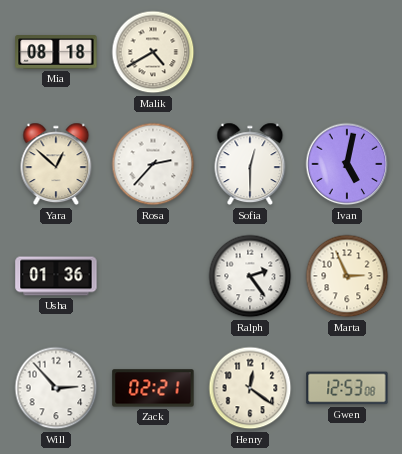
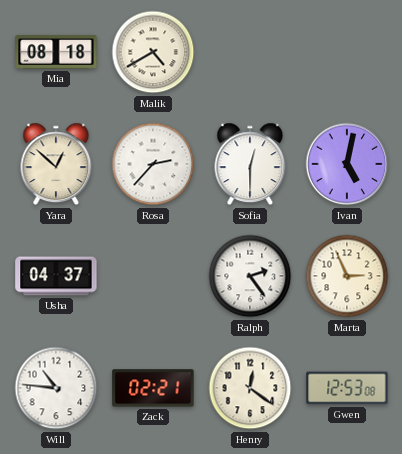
Usha: 01:36 -> 04:37
Will: 2:53 -> 10:46
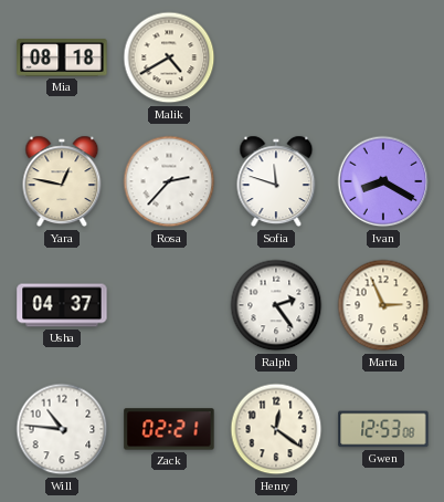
Yara: 12:52 -> 12:47
Sofia: 12:30 -> 11:48
Ivan: 5:02 -> 8:20
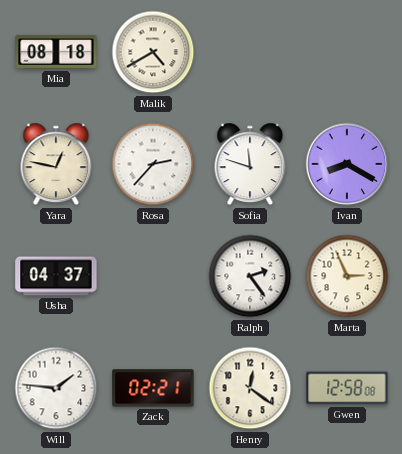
Will: 10:46 -> 1:46
Gwen: 12:53 -> 12:58
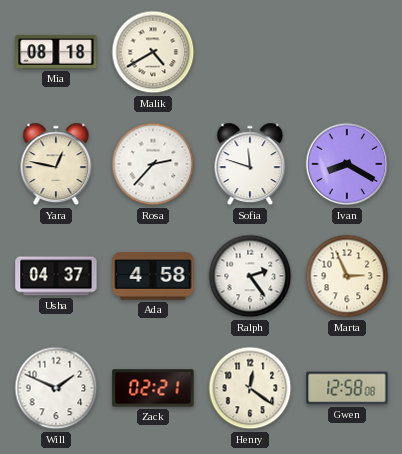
Ada: none -> 4:58
Will: 1:46 -> 1:49
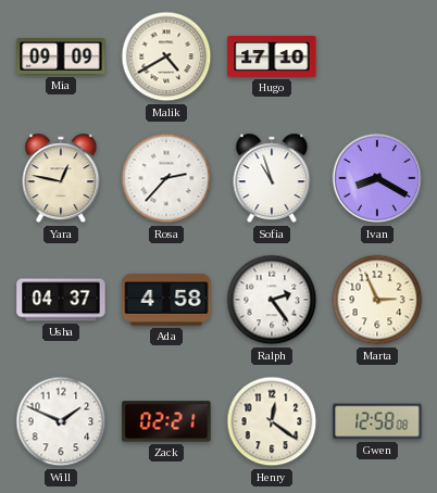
Mia: 08:18 -> 09:09
Hugo: none -> 17:10
Sofia: 11:48 -> 10:57
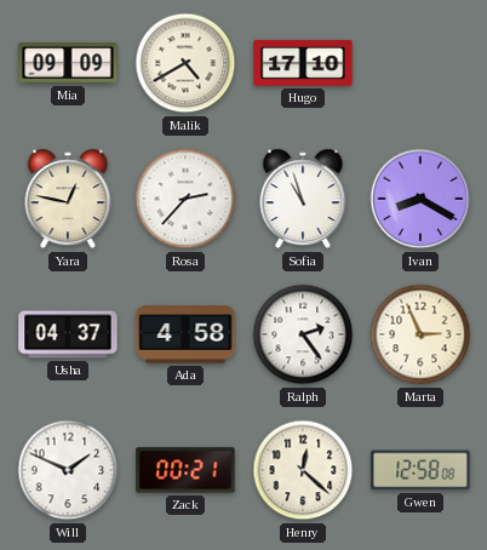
Zack: 02:21 -> 00:21
Henry: 12:21 -> 12:22
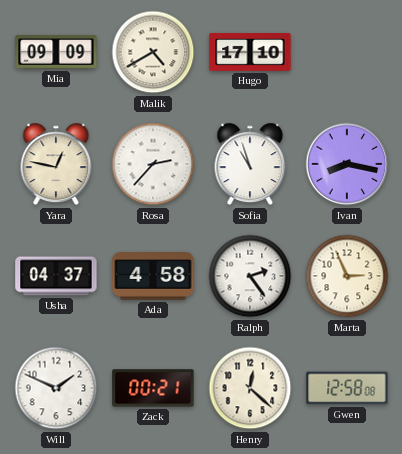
Ivan: 8:20 -> 8:17
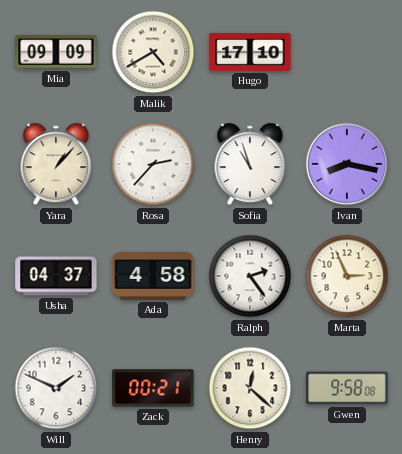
Yara: 12:47 -> 1:07
Gwen: 12:58 -> 9:58
